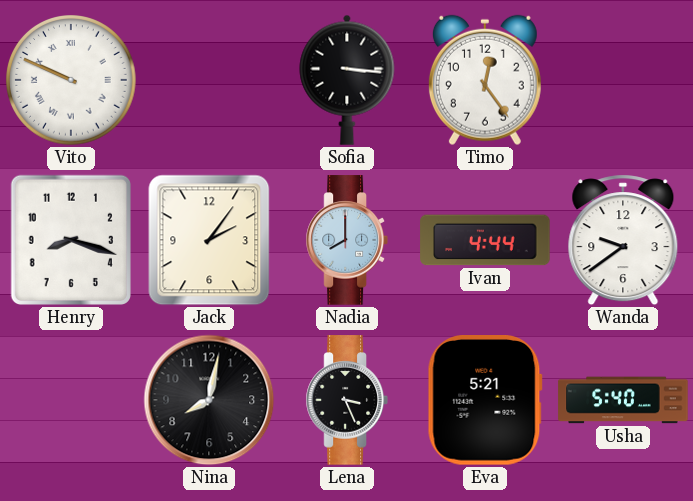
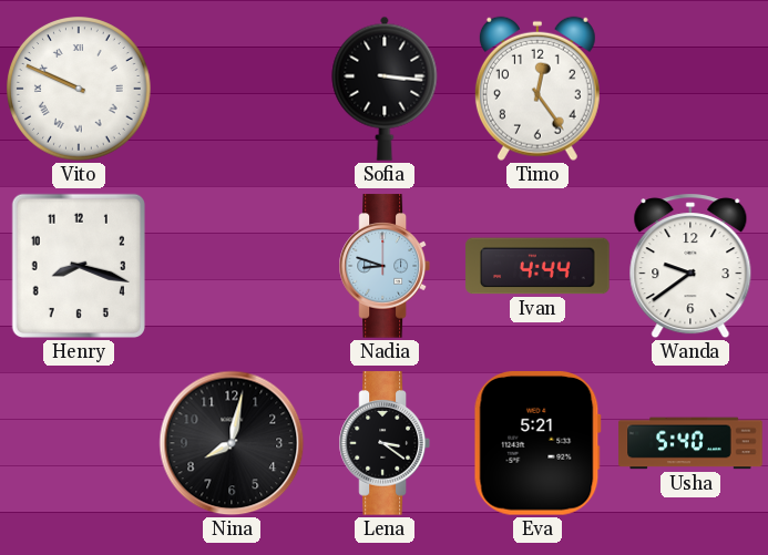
Jack: 2:06 -> none
Nadia: 8:00 -> 8:48
Lena: 3:26 -> 3:21
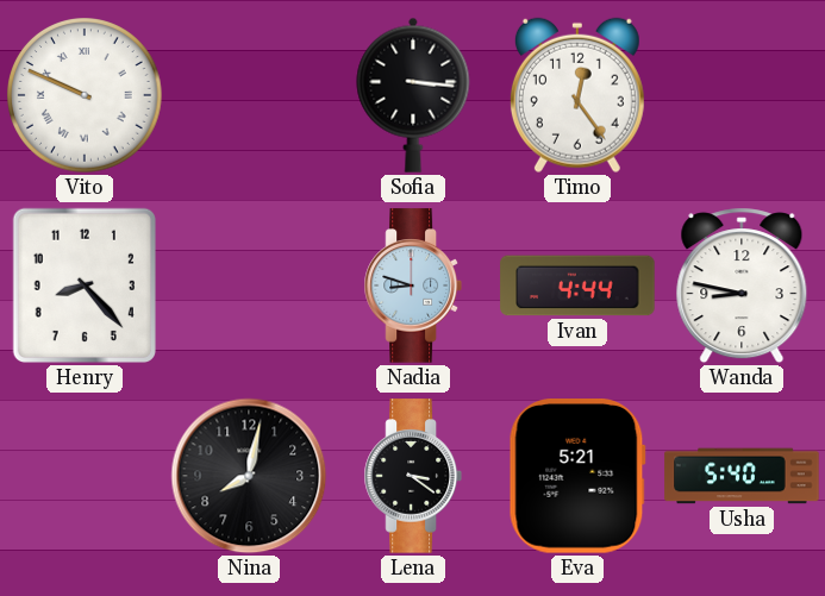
Henry: 8:18 -> 8:23
Wanda: 9:39 -> 8:47
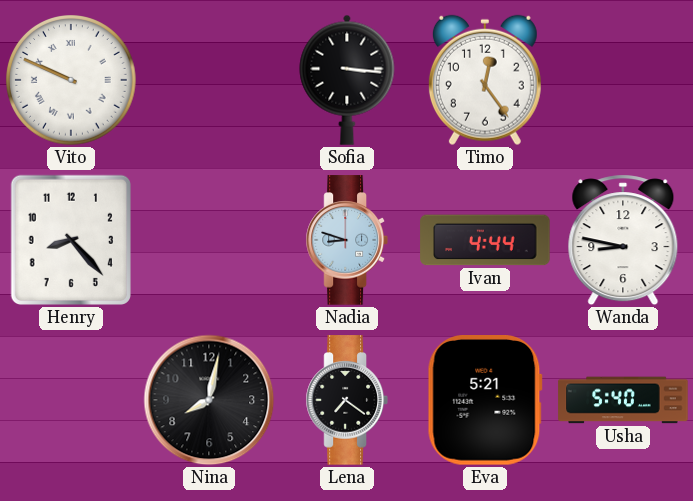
Lena: 3:21 -> 7:21
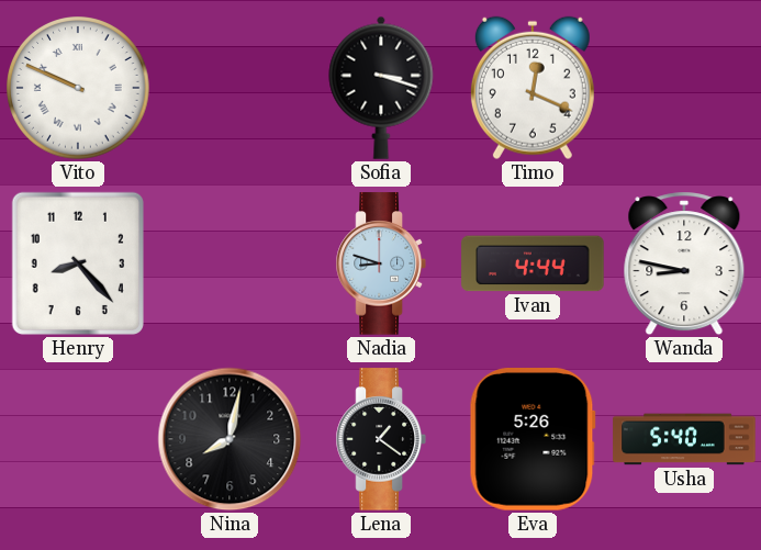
Sofia: 3:16 -> 3:18
Timo: 12:24 -> 12:19
Lena: 7:21 -> 1:21
Eva: 5:21 -> 5:26
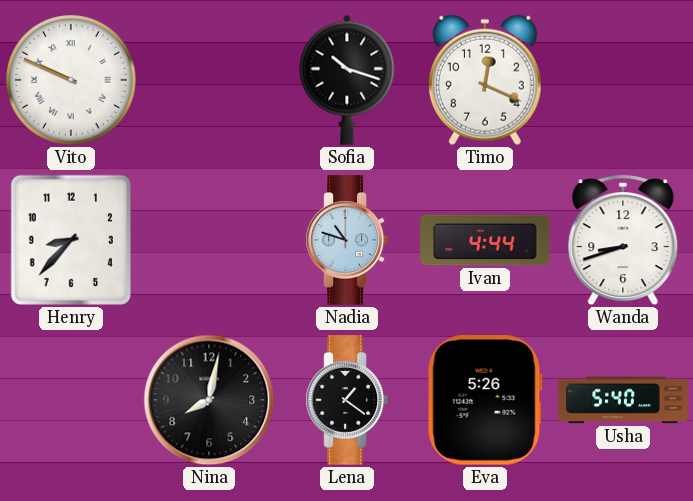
Sofia: 3:18 -> 10:18
Henry: 8:23 -> 8:37
Nadia: 8:48 -> 10:48
Wanda: 8:47 -> 8:42
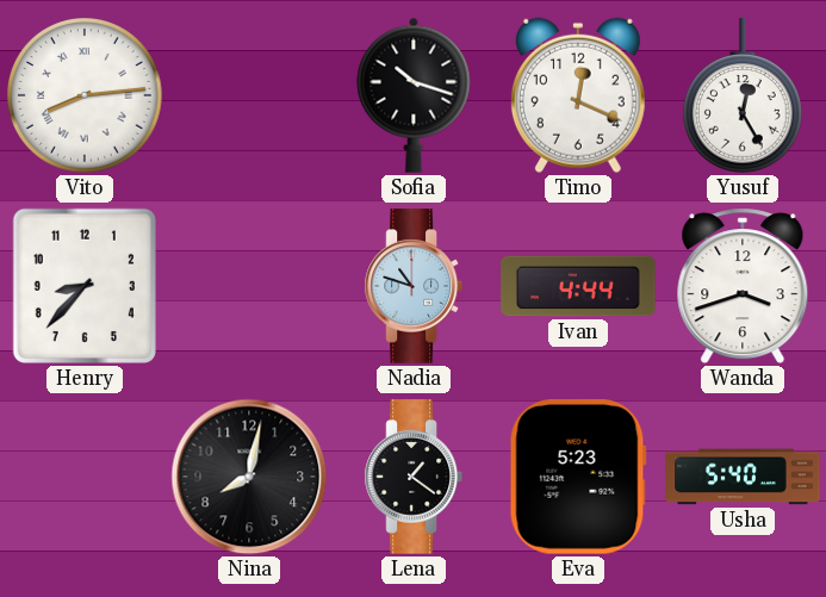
Vito: 9:49 -> 8:14
Yusuf: none -> 12:25
Wanda: 8:42 -> 3:42
Eva: 5:26 -> 5:23
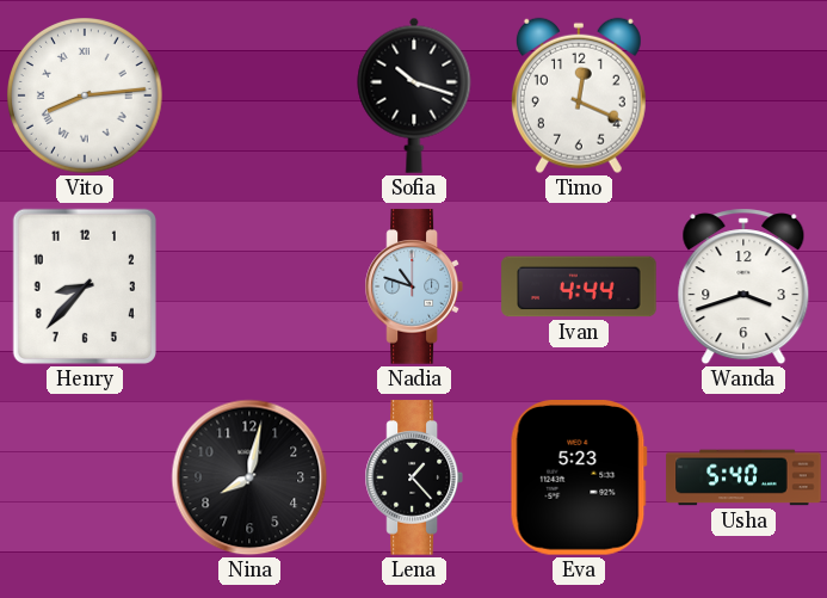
Yusuf: 12:25 -> none
Lena: 1:21 -> 1:23
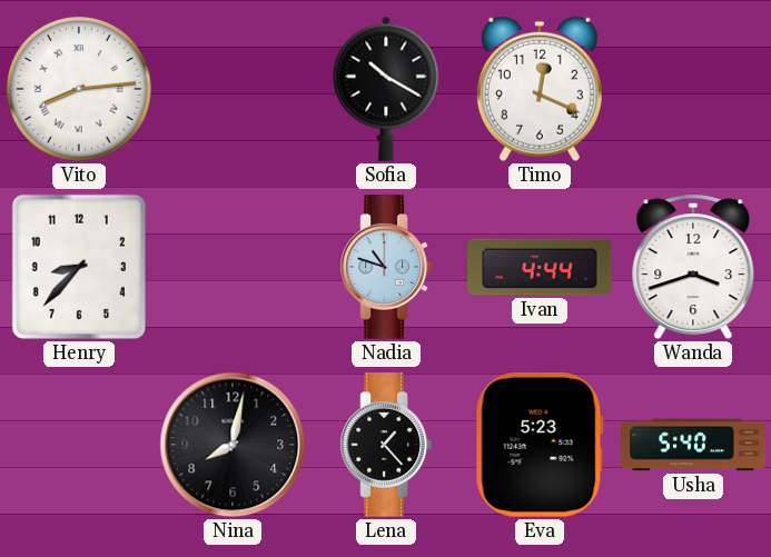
Sofia: 10:18 -> 10:20
